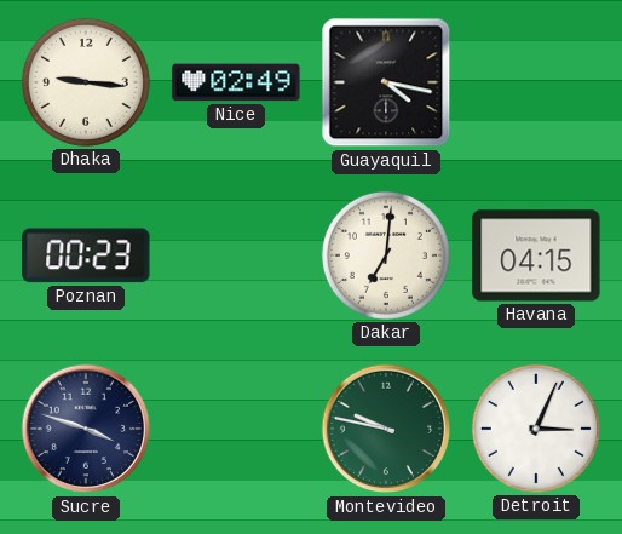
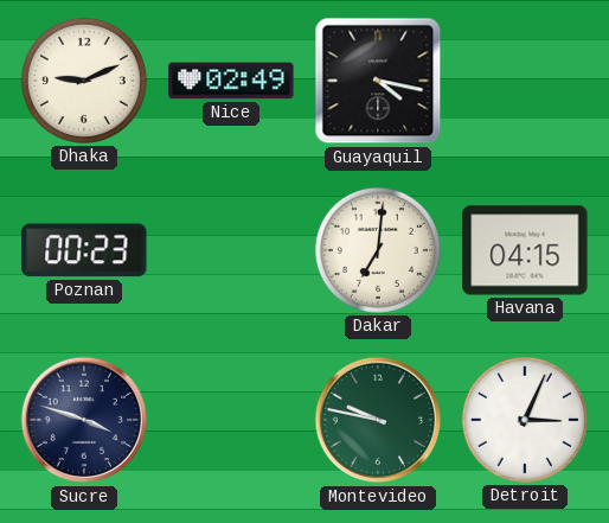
Dhaka: 9:16 -> 9:11
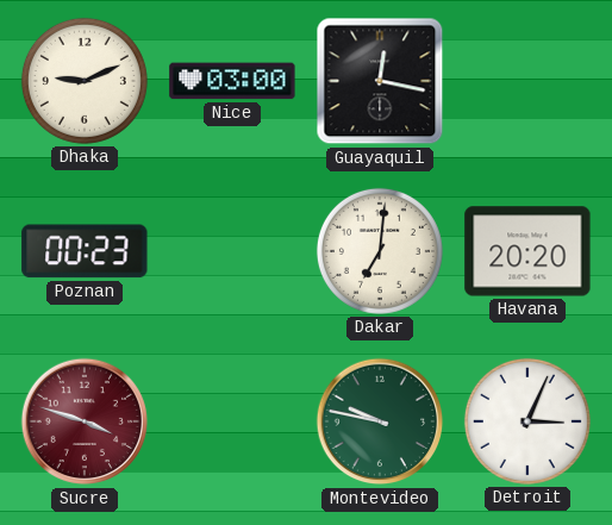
Nice: 02:49 -> 03:00
Guayaquil: 4:17 -> 12:17
Havana: 04:15 -> 20:20
Sucre dial: navy -> burgundy
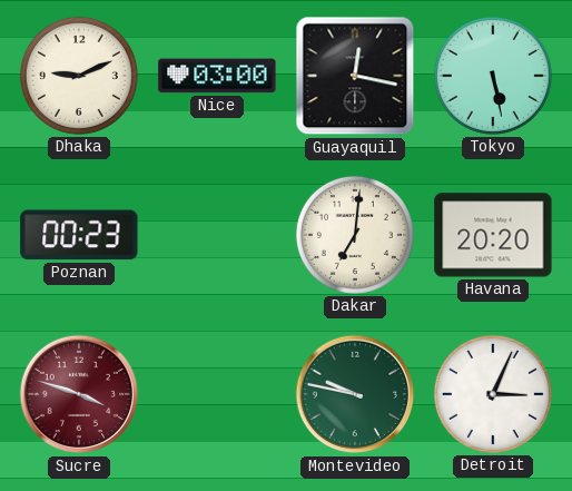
Tokyo: none -> 5:28
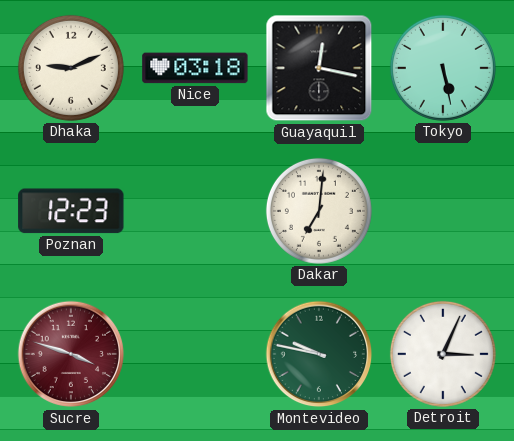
Nice: 03:00 -> 03:18
Poznan: 00:23 -> 12:23
Havana: 20:20 -> none
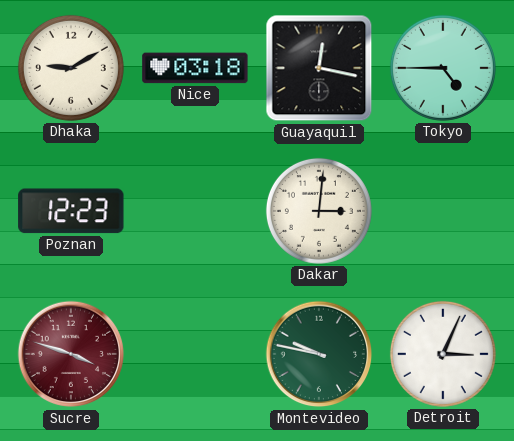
Dhaka: 9:11 -> 9:10
Tokyo: 5:28 -> 4:45
Dakar: 7:01 -> 3:01
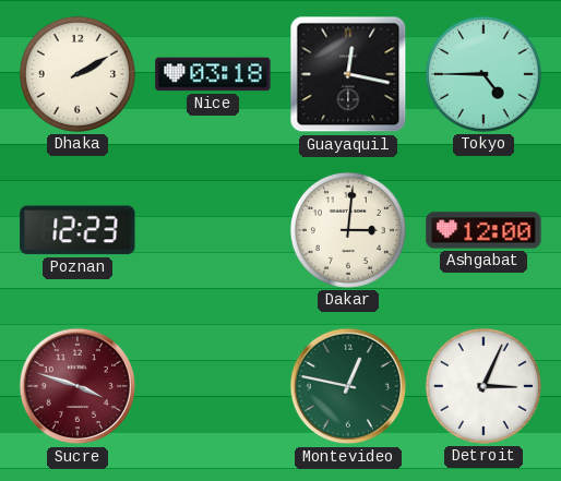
Dhaka: 9:10 -> 2:10
Ashgabat: none -> 12:00
Montevideo: 9:47 -> 12:47
